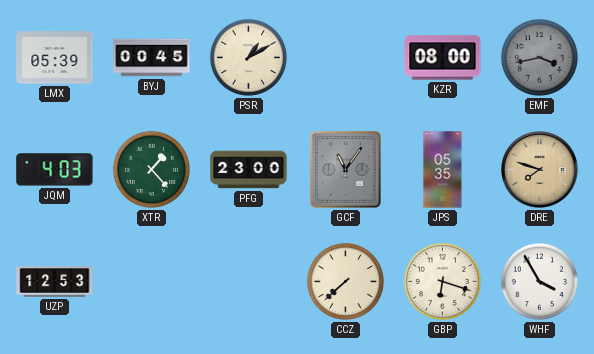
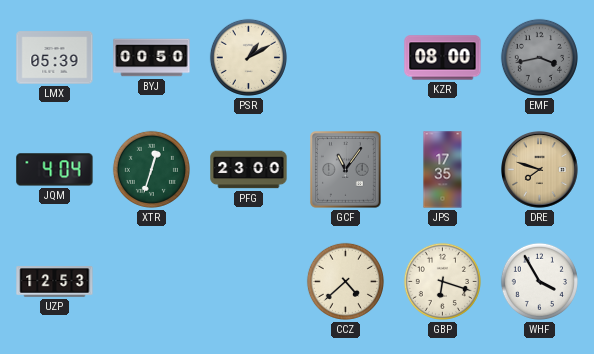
BYJ: 00:45 -> 00:50
JQM: 4:03 -> 4:04
XTR: 1:23 -> 12:33
JPS: 05:35 -> 17:35
CCZ: 7:38 -> 4:38
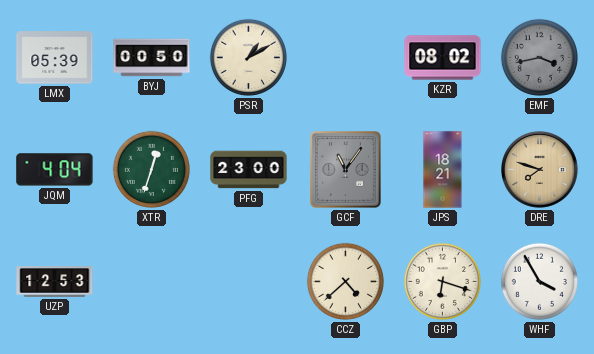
KZR: 08:00 -> 08:02
JPS: 17:35 -> 18:21
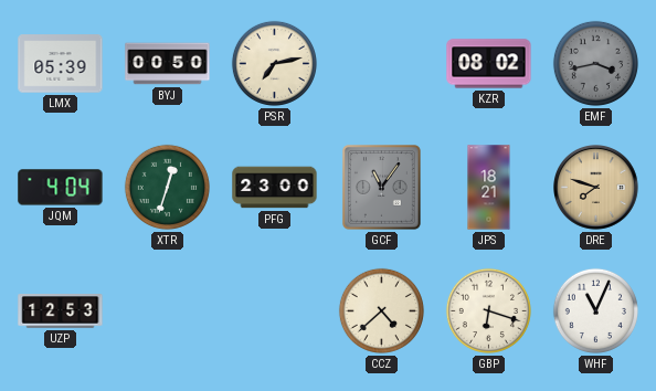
PSR: 1:10 -> 7:13
WHF: 3:55 -> 11:04
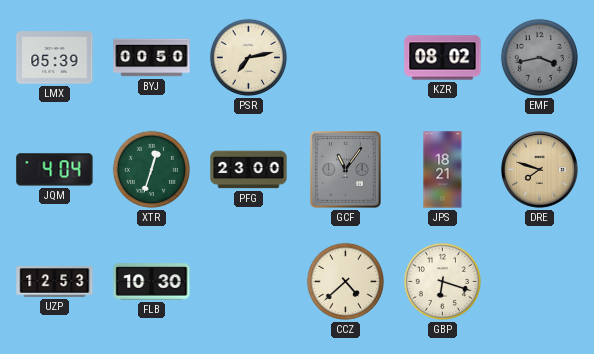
FLB: none -> 10:30
WHF: 11:04 -> none
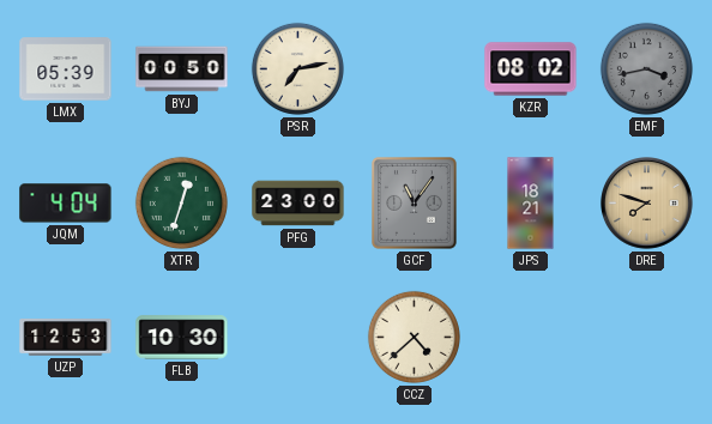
GBP: 6:18 -> none
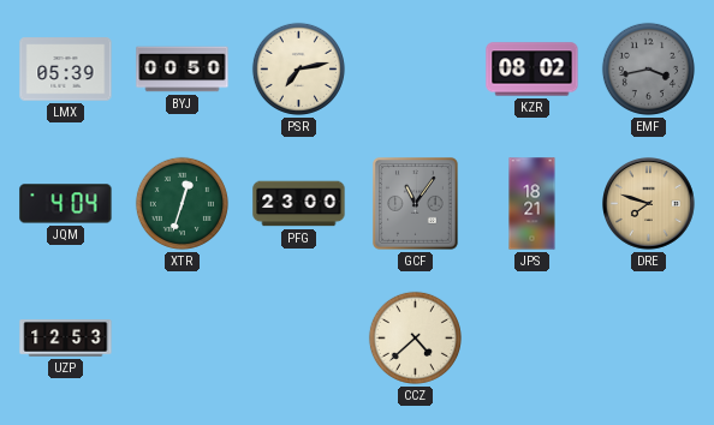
FLB: 10:30 -> none
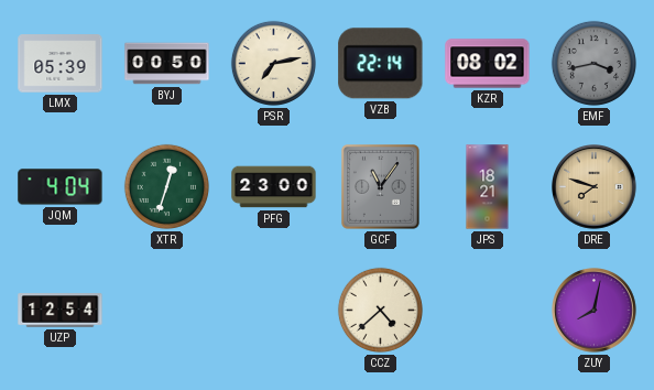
VZB: none -> 22:14
UZP: 12:53 -> 12:54
ZUY: none -> 8:02
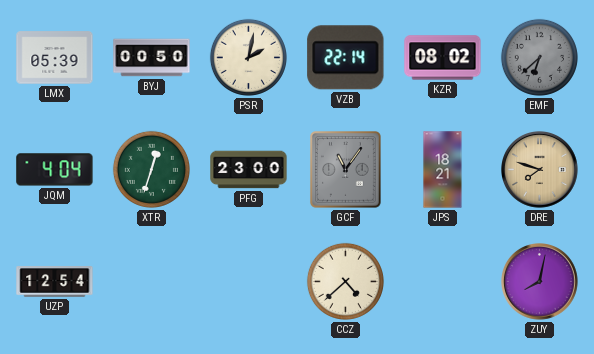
PSR: 7:13 -> 2:02
EMF: 3:43 -> 6:38
